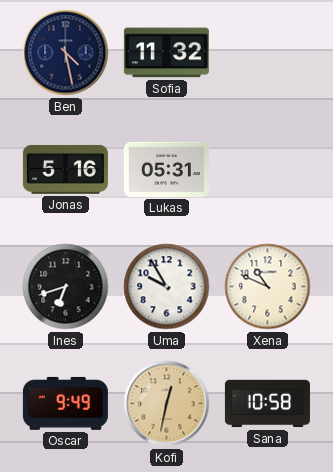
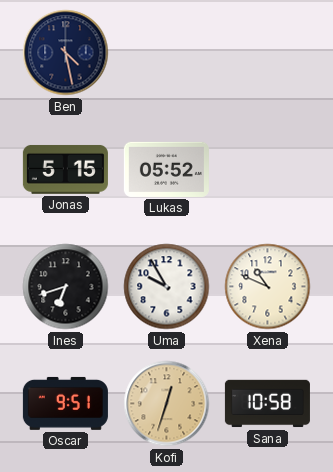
Sofia: 11:32 -> none
Jonas: 5:16 -> 5:15
Lukas: 05:31 -> 05:52
Oscar: 9:49 -> 9:51
Kofi: 12:32 -> 12:33
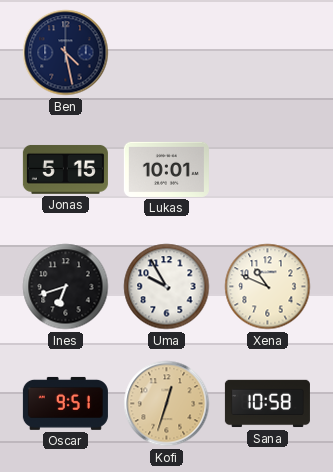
Lukas: 05:52 -> 10:01
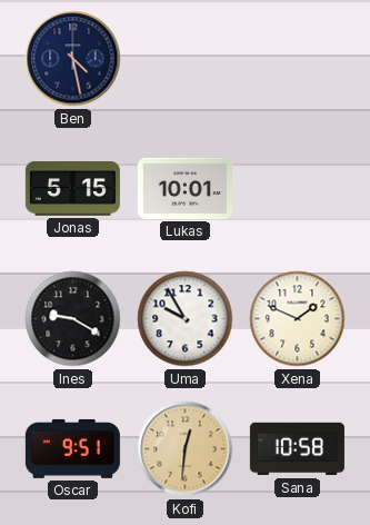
Ines: 6:42 -> 9:20
Xena: 10:49 -> 1:49
Kofi: 12:33 -> 12:31
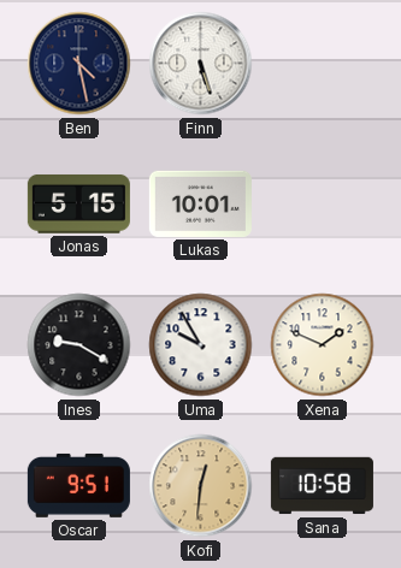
Finn: none -> 5:27
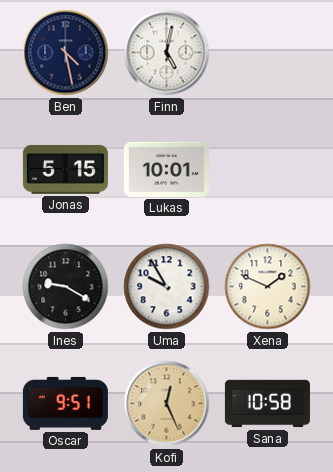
Finn: 5:27 -> 5:02
Kofi: 12:31 -> 12:26
